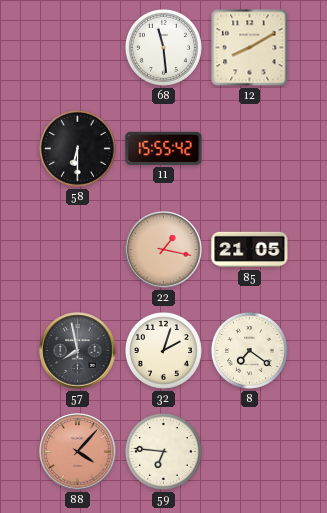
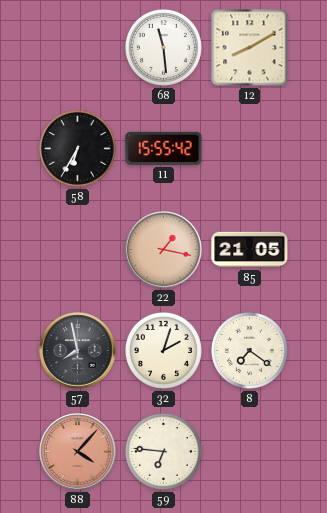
58: 6:30 -> 6:35
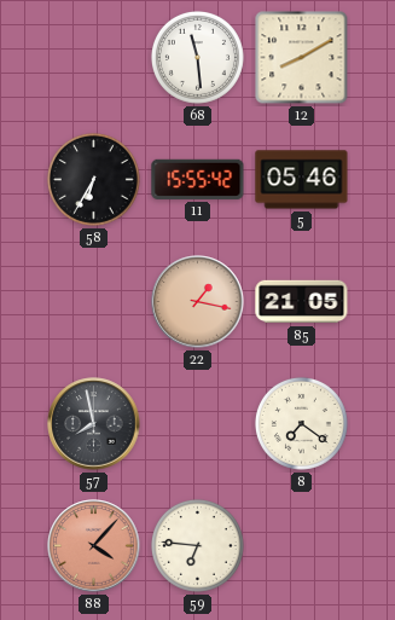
5: none -> 05:46
32: 2:03 -> none
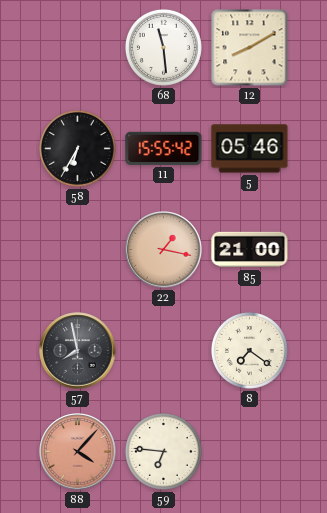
85: 21:05 -> 21:00
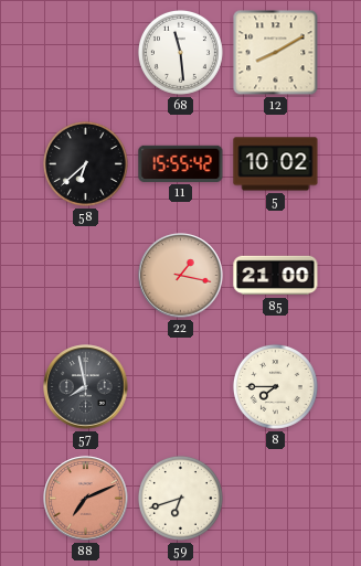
58: 6:35 -> 6:38
5: 05:46 -> 10:02
8: 7:21 -> 7:45
88: 4:07 -> 7:11
59: 6:46 -> 6:42
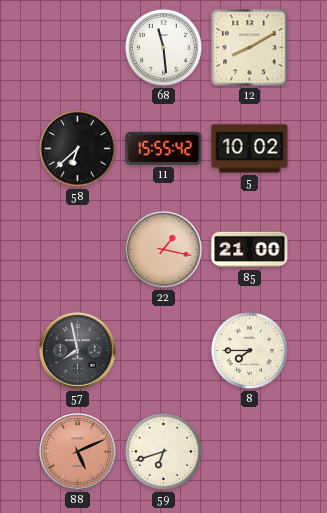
88: 7:11 -> 5:11
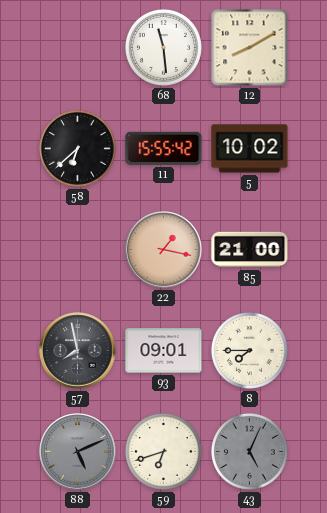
93: none -> 09:01
88 dial: salmon -> grey
43: none -> 5:04
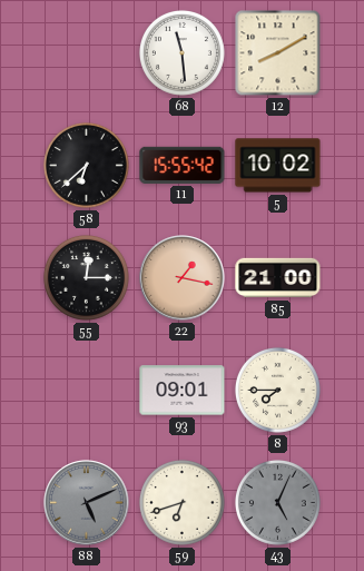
55: none -> 12:15
57: 7:58 -> none
